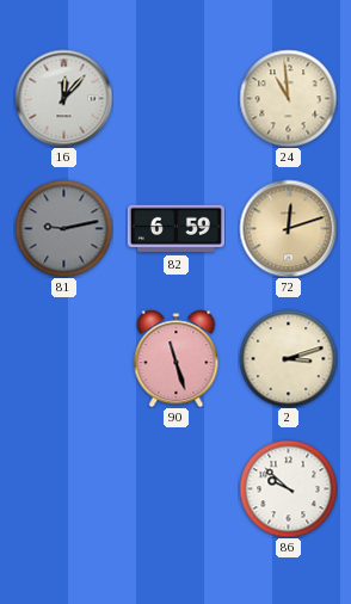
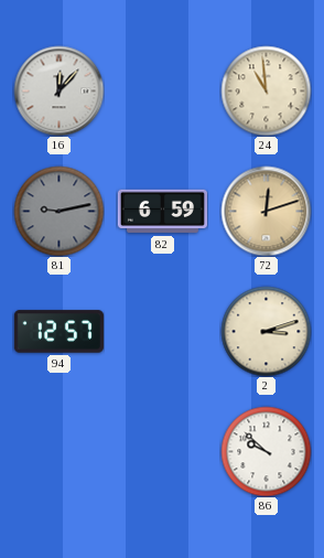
94: none -> 12:57
90: 11:27 -> none
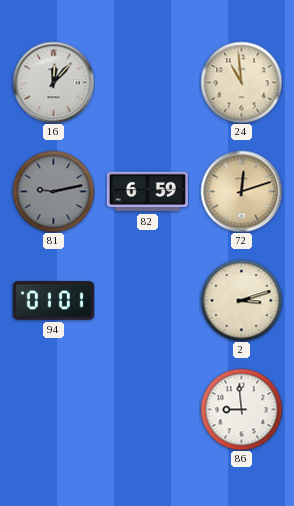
94: 12:57 -> 01:01
86: 9:52 -> 8:59
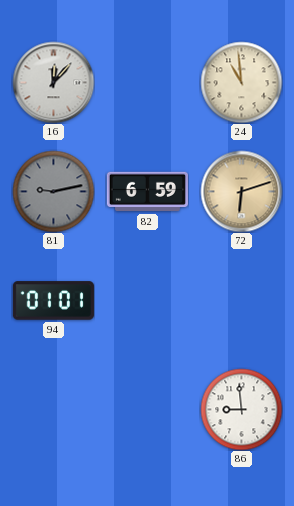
72: 12:12 -> 6:12
2: 3:12 -> none
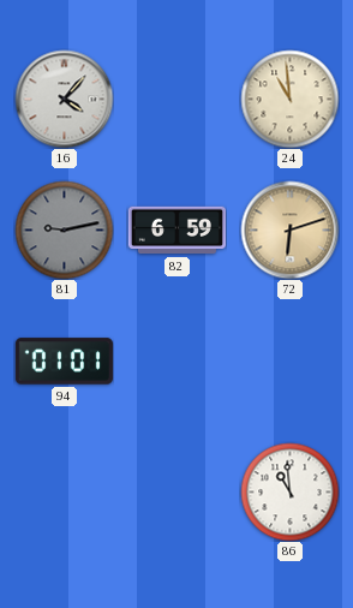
16: 12:07 -> 4:07
86: 8:59 -> 10:59
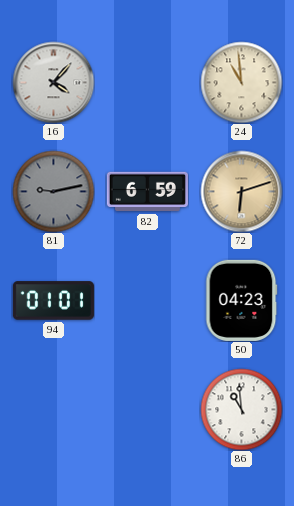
50: none -> 04:23
